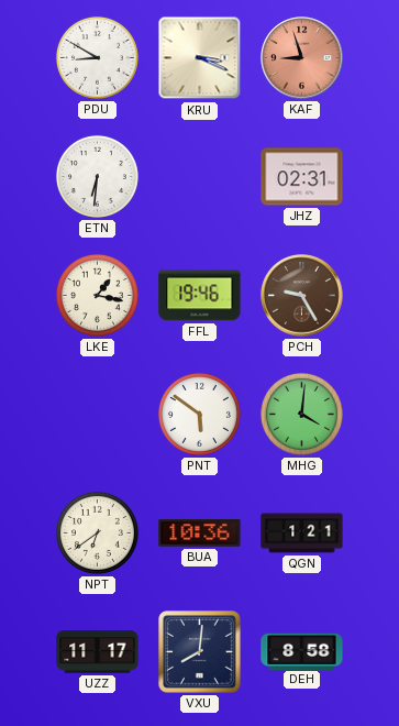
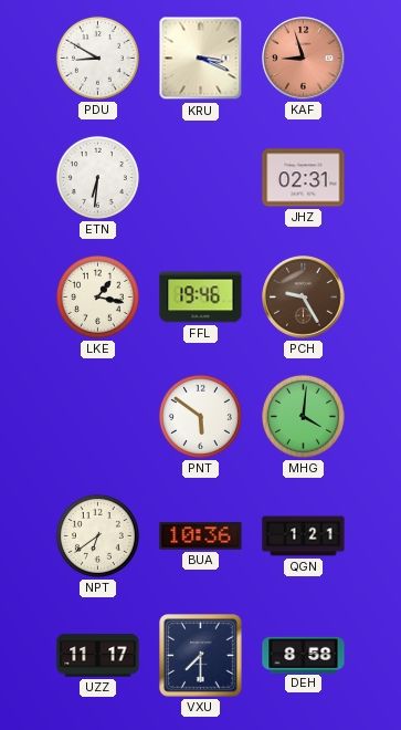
VXU: 8:01 -> 7:30
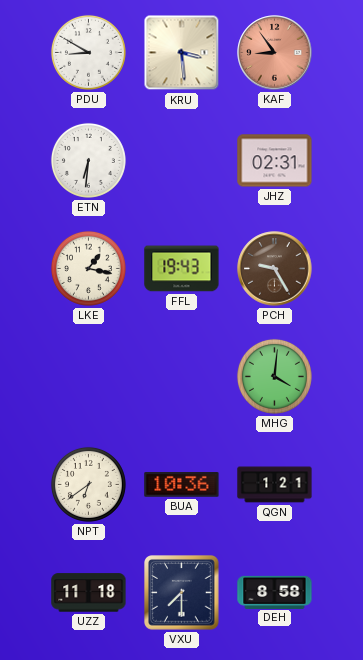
KRU: 3:19 -> 3:29
KAF: 8:57 -> 8:54
FFL: 19:46 -> 19:43
PNT: 5:51 -> none
UZZ: 11:17 -> 11:18
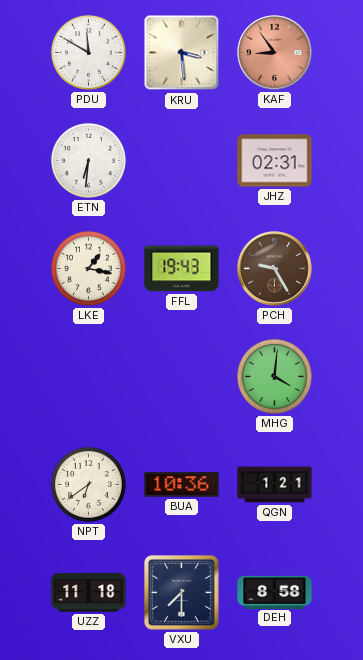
PDU: 8:50 -> 11:50
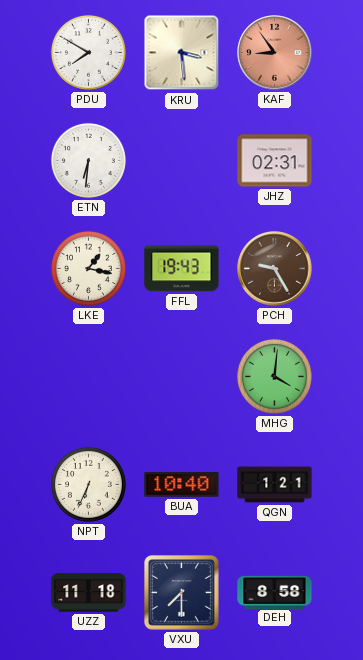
PDU: 11:50 -> 7:50
NPT: 6:39 -> 6:34
BUA: 10:36 -> 10:40
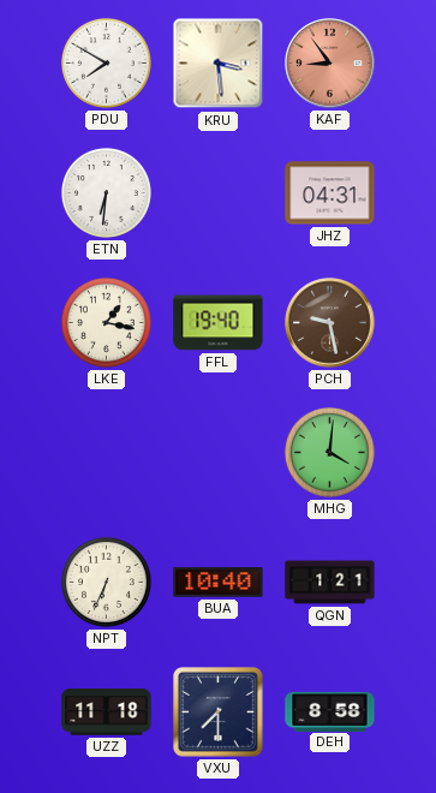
JHZ: 02:31 -> 04:31
FFL: 19:43 -> 19:40
PCH: 9:25 -> 9:28
